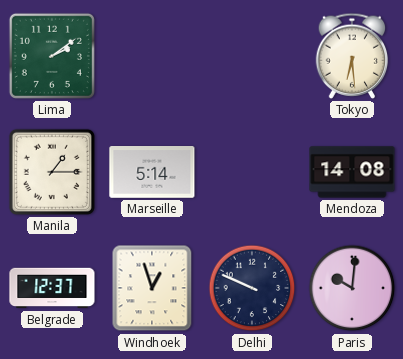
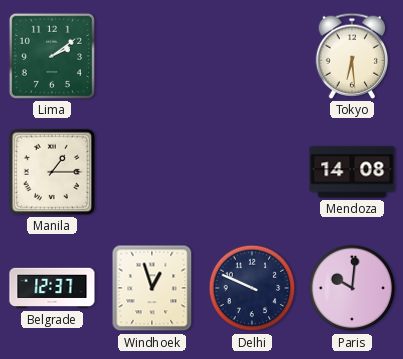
Marseille: 5:14 -> none
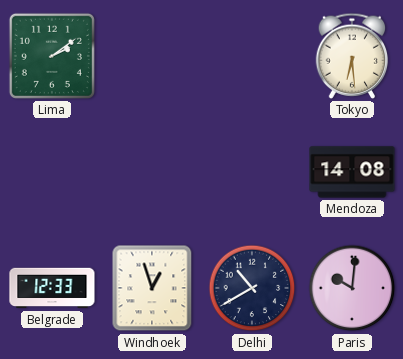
Manila: 1:15 -> none
Belgrade: 12:37 -> 12:33
Delhi: 9:49 -> 10:40
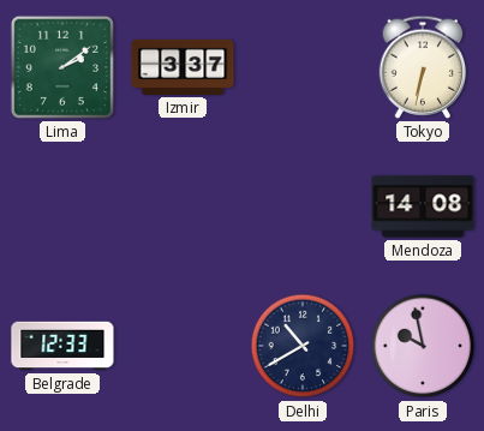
Izmir: none -> 3:37
Tokyo: 6:29 -> 6:32
Windhoek: 12:57 -> none
Paris: 10:01 -> 9:58
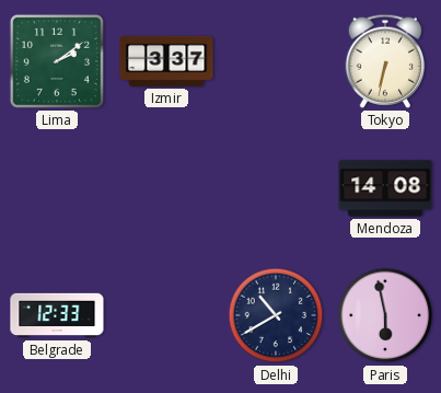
Paris: 9:58 -> 5:58
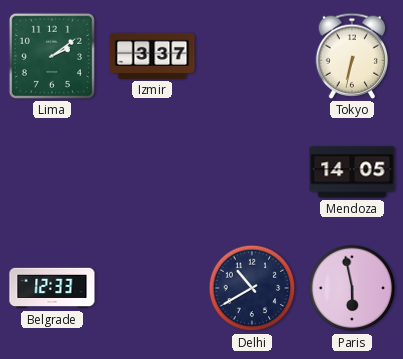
Mendoza: 14:08 -> 14:05
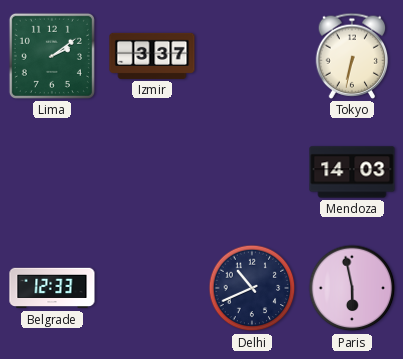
Mendoza: 14:05 -> 14:03
Delhi: 10:40 -> 10:41
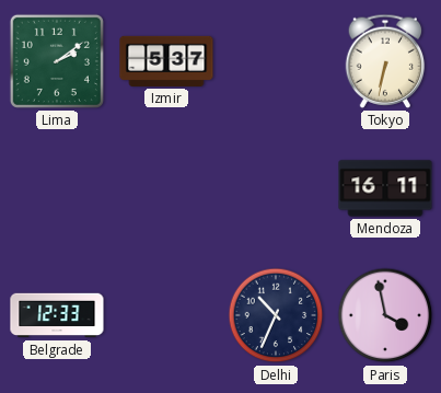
Izmir: 3:37 -> 5:37
Mendoza: 14:03 -> 16:11
Delhi: 10:41 -> 10:34
Paris: 5:58 -> 3:58
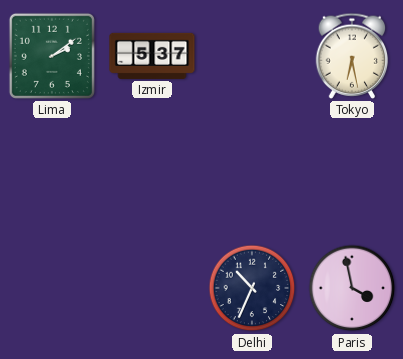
Tokyo: 6:32 -> 6:28
Mendoza: 16:11 -> none
Belgrade: 12:33 -> none
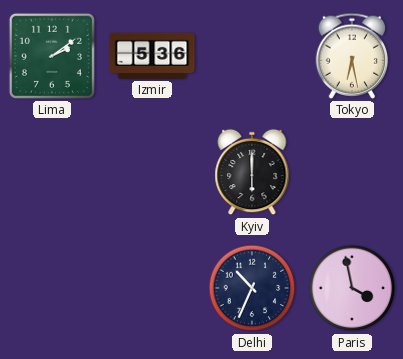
Izmir: 5:37 -> 5:36
Kyiv: none -> 6:00
